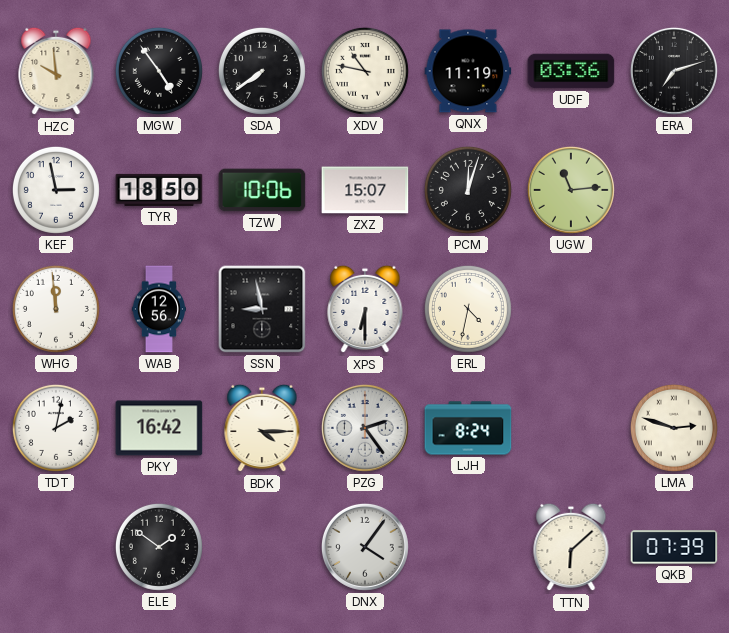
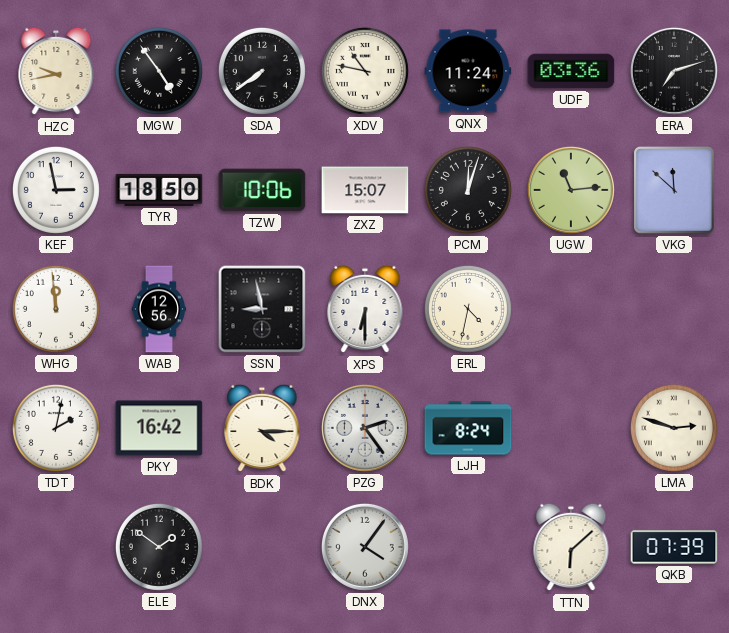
HZC: 9:59 -> 9:43
QNX: 11:19 -> 11:24
VKG: none -> 11:52
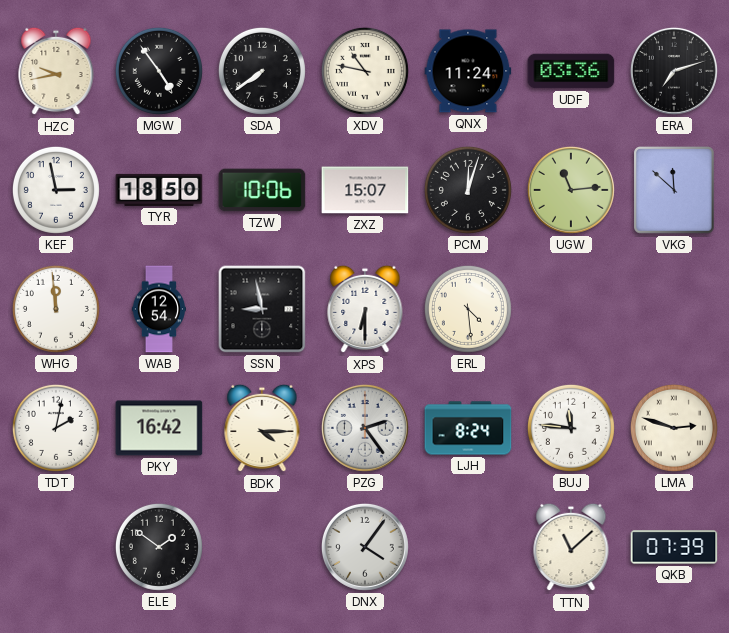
WAB: 12:56 -> 12:54
ERL: 4:32 -> 4:29
BUJ: none -> 11:46
TTN: 6:08 -> 11:08
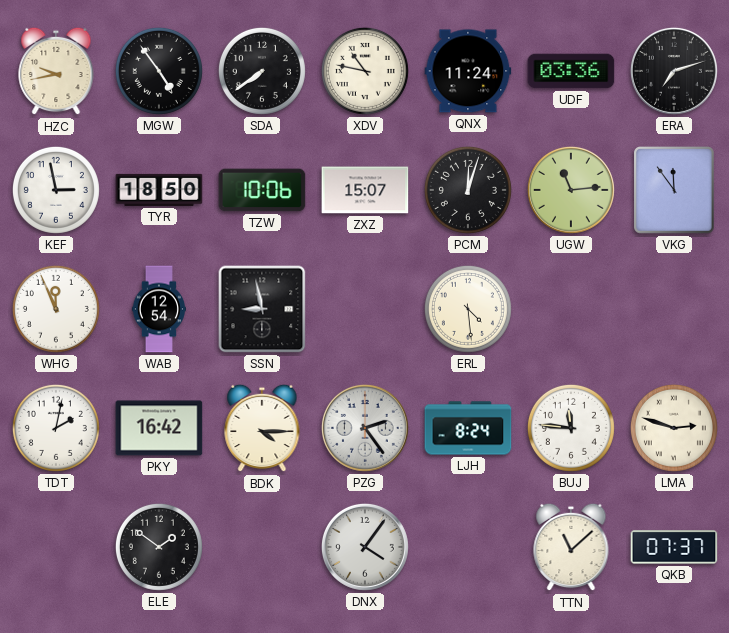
VKG: 11:52 -> 11:54
WHG: 11:59 -> 11:56
XPS: 6:30 -> none
QKB: 07:39 -> 07:37
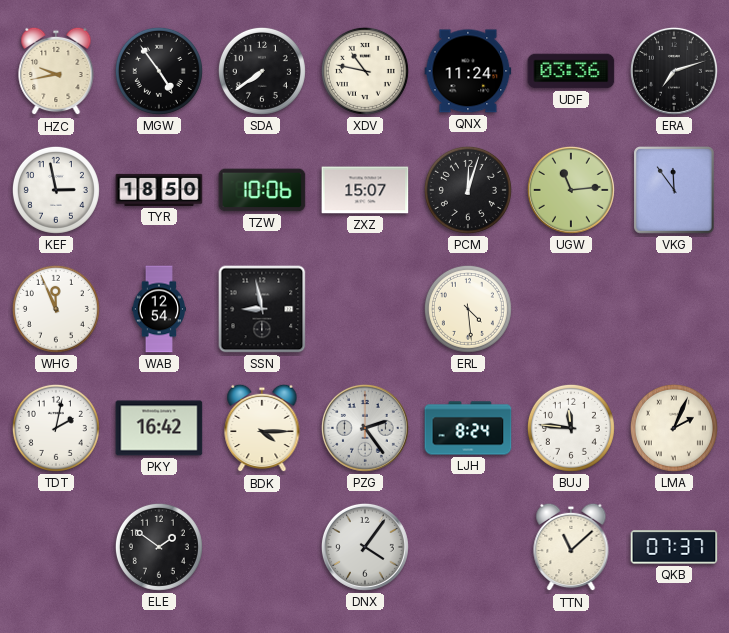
LMA: 2:48 -> 2:04
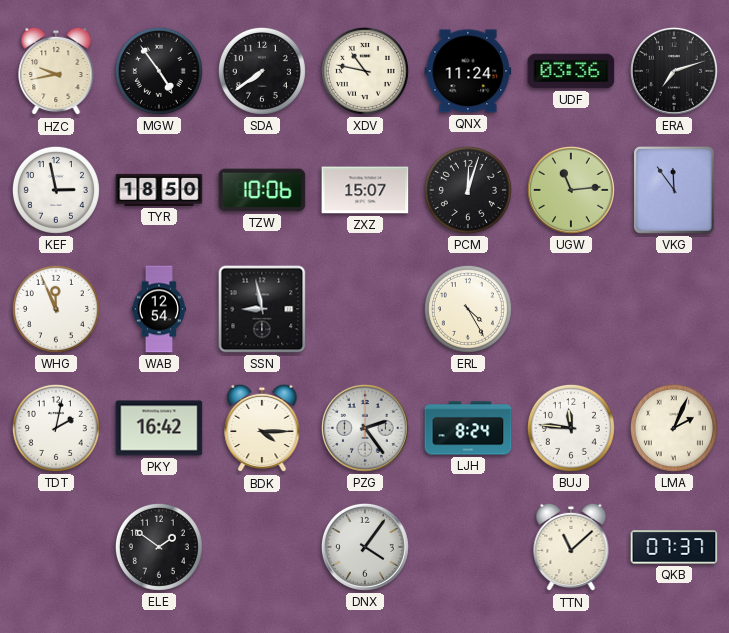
ERL: 4:29 -> 4:25
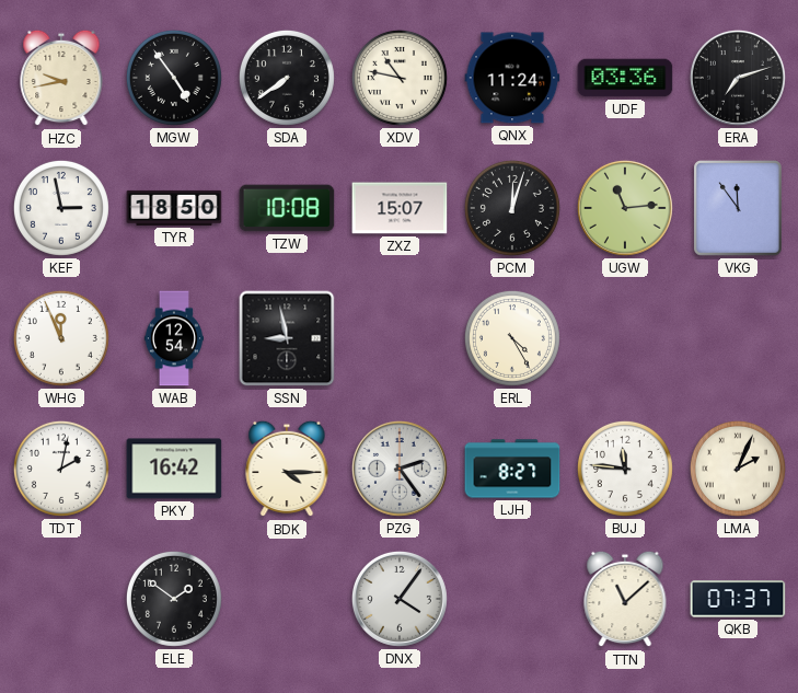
TZW: 10:06 -> 10:08
LJH: 8:24 -> 8:27
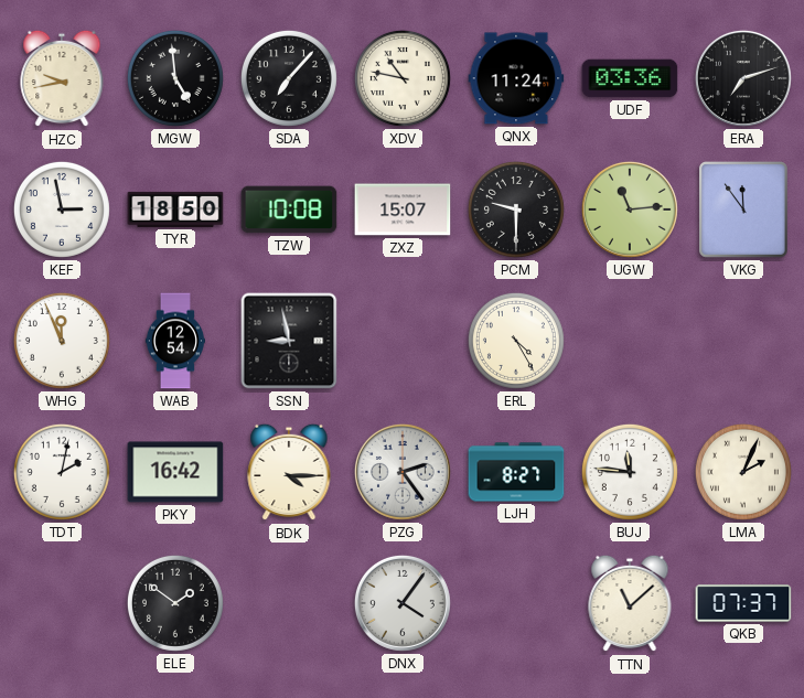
MGW: 4:54 -> 4:59
SDA: 7:39 -> 7:07
PCM: 12:03 -> 9:30
